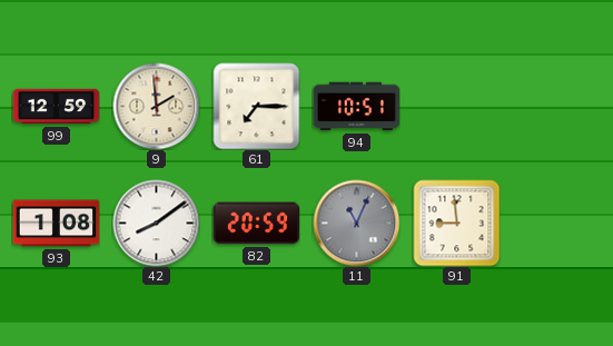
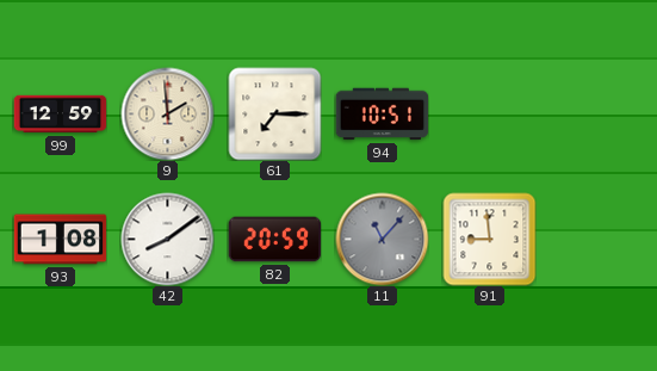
11: 11:04 -> 11:07
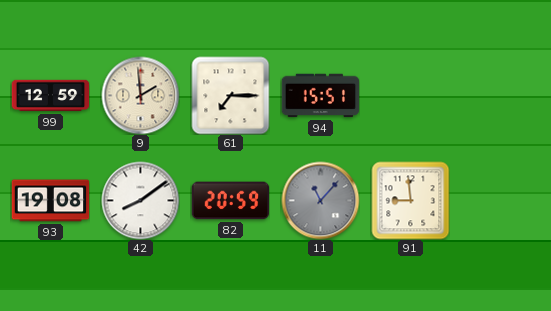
94: 10:51 -> 15:51
93: 1:08 -> 19:08
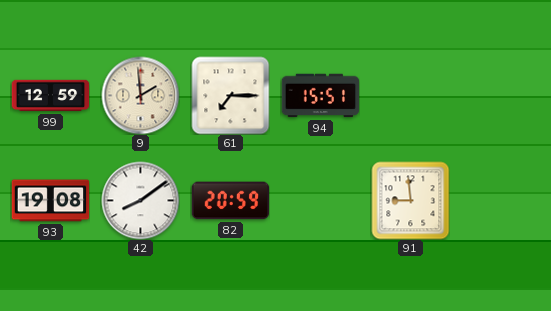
11: 11:07 -> none
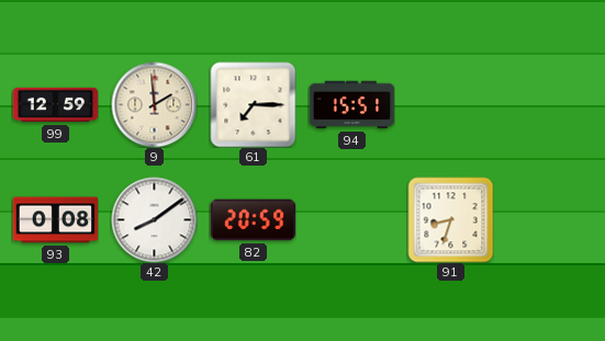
93: 19:08 -> 0:08
91: 8:59 -> 8:33
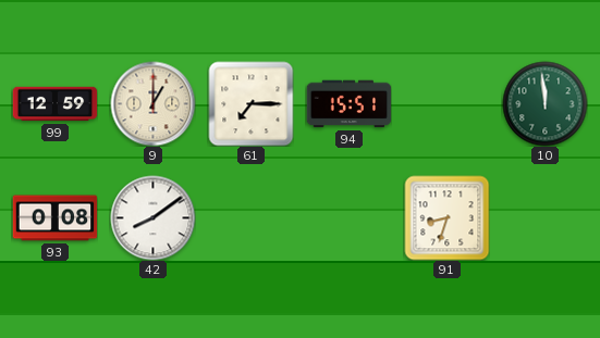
9: 1:59 -> 1:00
10: none -> 11:59
82: 20:59 -> none
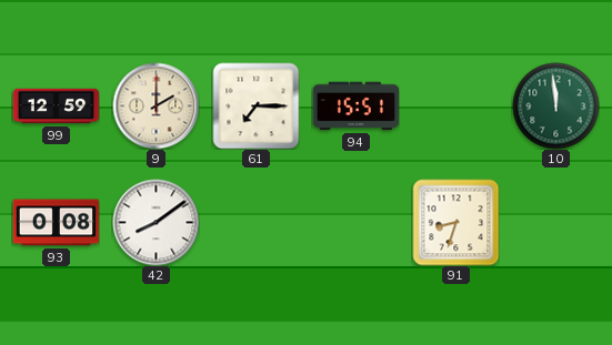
9: 1:00 -> 2:00
